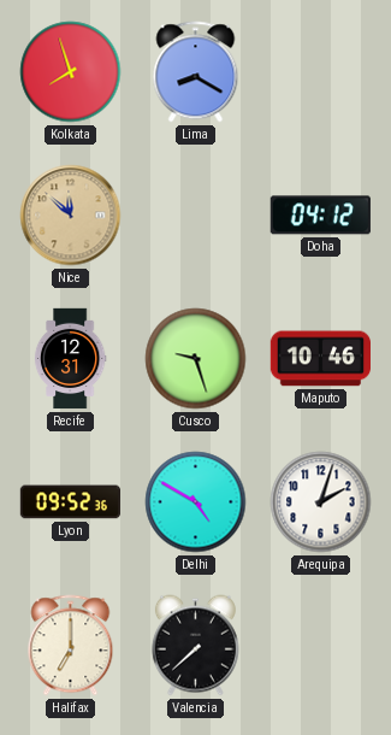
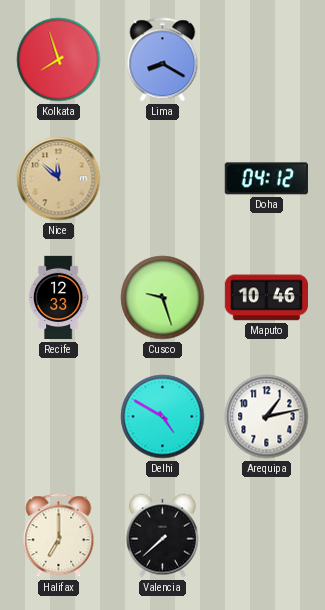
Recife: 12:31 -> 12:33
Lyon: 09:52 -> none
Arequipa: 2:03 -> 1:13
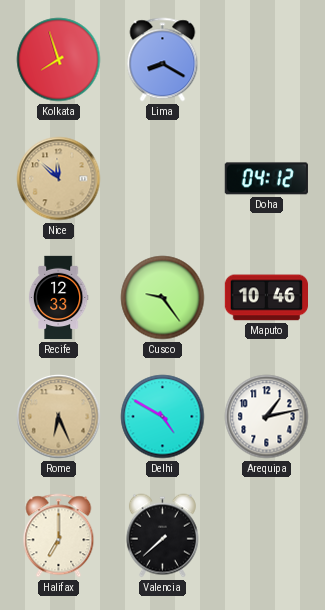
Cusco: 9:27 -> 9:24
Rome: none -> 6:26
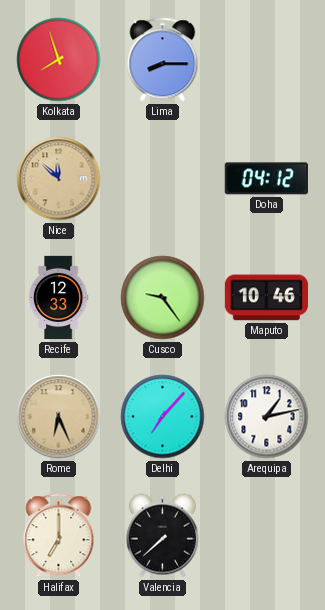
Lima: 8:20 -> 8:15
Delhi: 4:50 -> 7:07
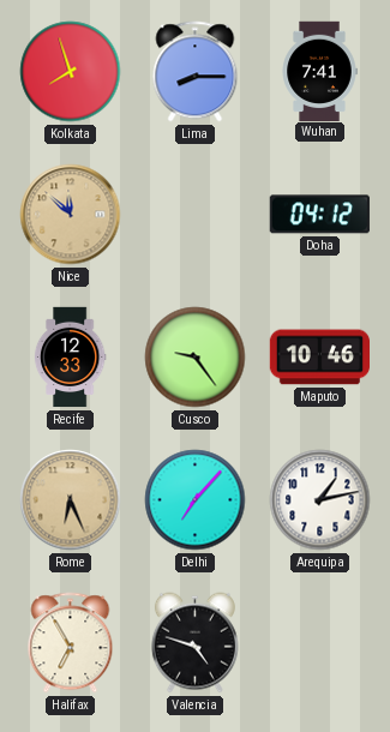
Wuhan: none -> 7:41
Halifax: 7:00 -> 6:55
Valencia: 7:38 -> 4:48
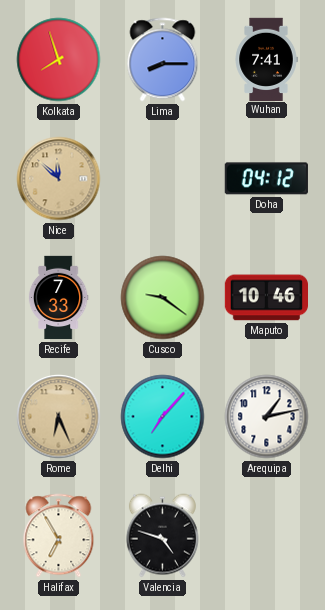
Recife: 12:33 -> 7:33
Cusco: 9:24 -> 9:21
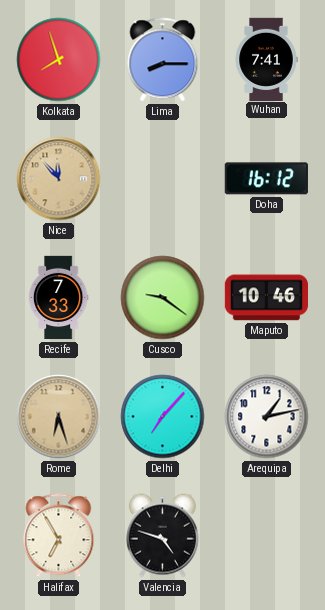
Nice: 11:52 -> 11:53
Doha: 04:12 -> 16:12
Rome: 6:26 -> 6:27
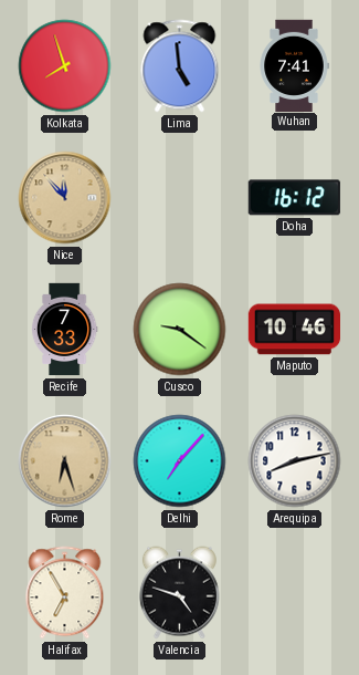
Lima: 8:15 -> 4:59
Arequipa: 1:13 -> 8:13
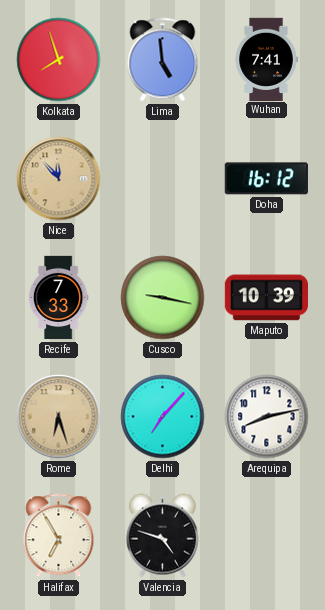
Cusco: 9:21 -> 9:17
Maputo: 10:46 -> 10:39
